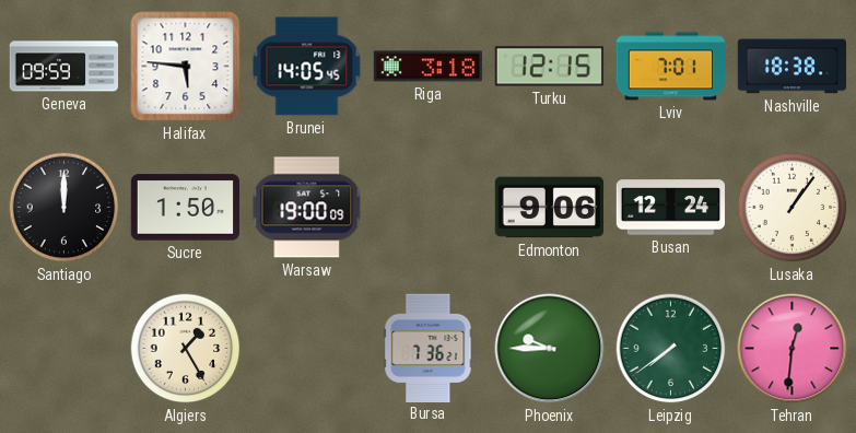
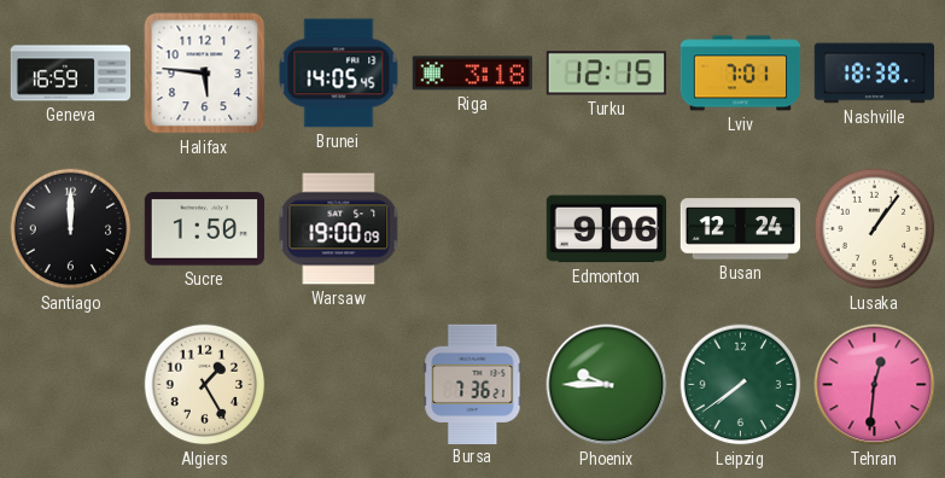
Geneva: 09:59 -> 16:59
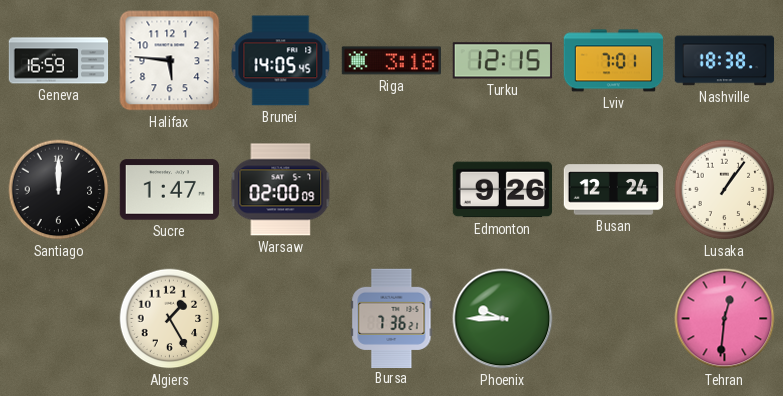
Sucre: 1:50 -> 1:47
Warsaw: 19:00 -> 02:00
Edmonton: 9:06 -> 9:26
Leipzig: 7:39 -> none
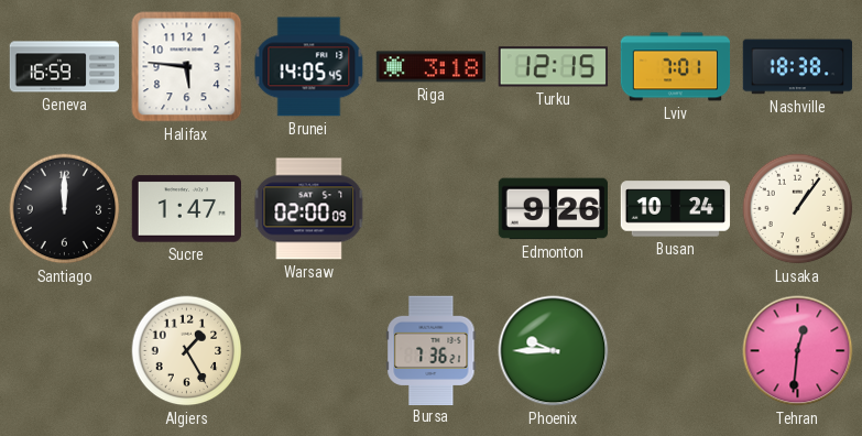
Busan: 12:24 -> 10:24
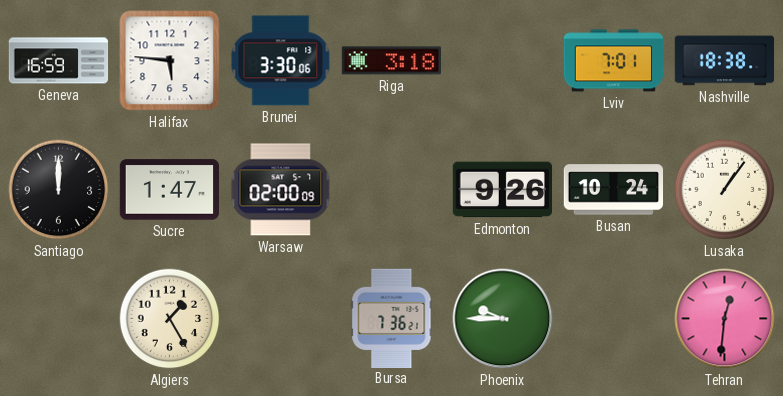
Brunei: 14:05 -> 3:30
Turku: 12:15 -> none
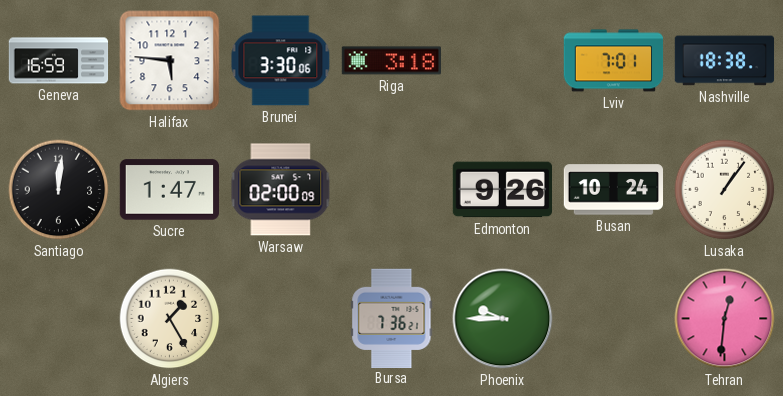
Santiago: 12:00 -> 12:01
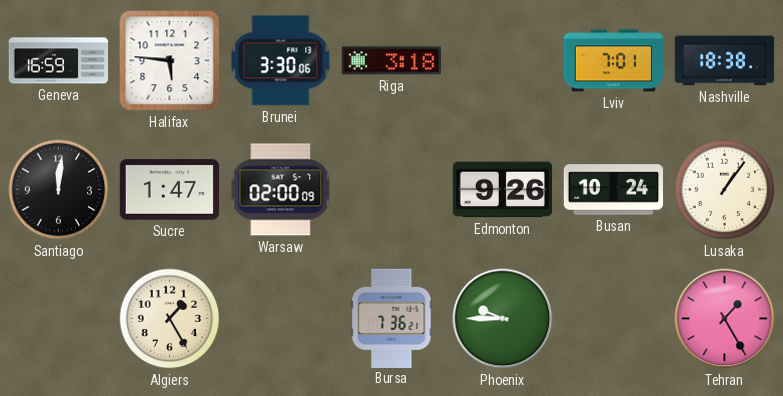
Tehran: 12:31 -> 1:25
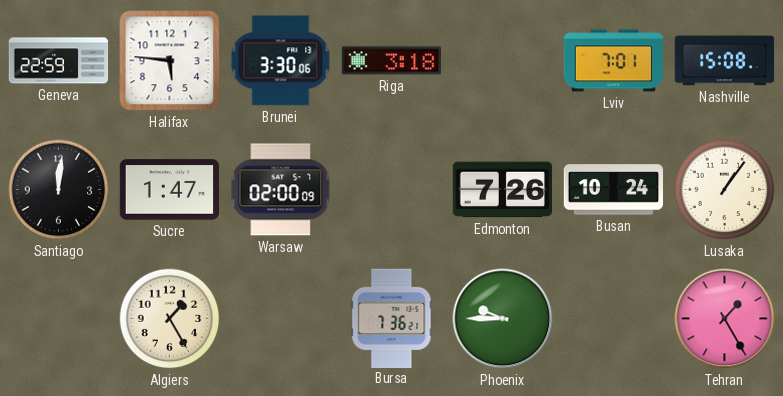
Geneva: 16:59 -> 22:59
Nashville: 18:38 -> 15:08
Edmonton: 9:26 -> 7:26
